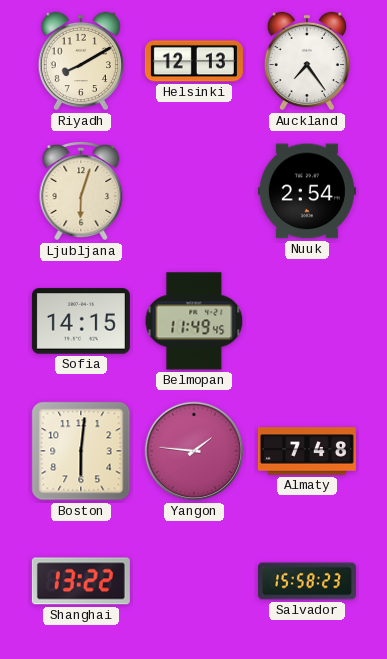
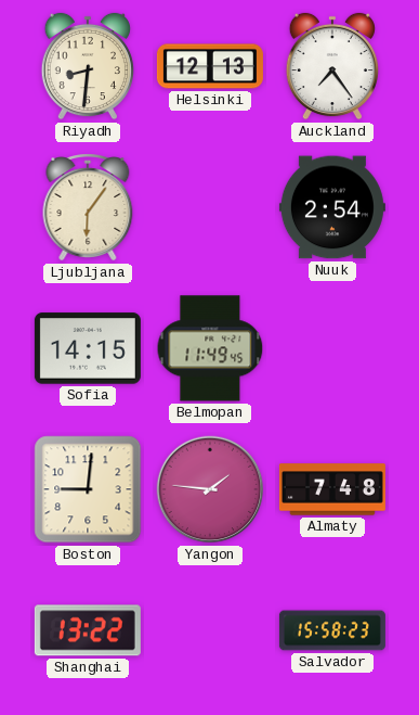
Riyadh: 8:10 -> 8:31
Ljubljana: 6:03 -> 6:06
Boston: 6:01 -> 9:01
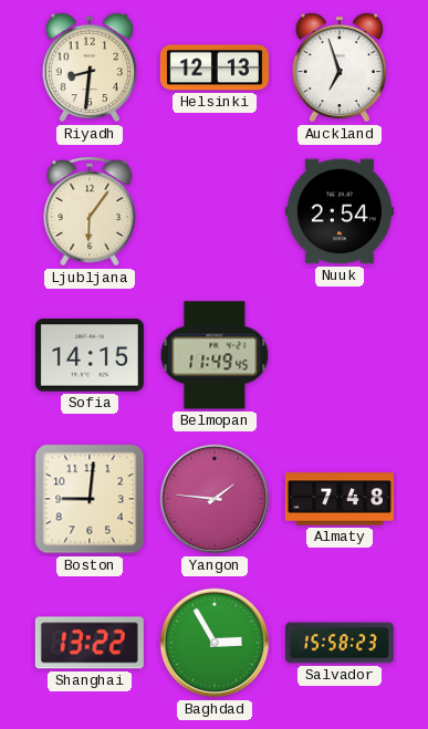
Auckland: 7:24 -> 6:57
Baghdad: none -> 2:55
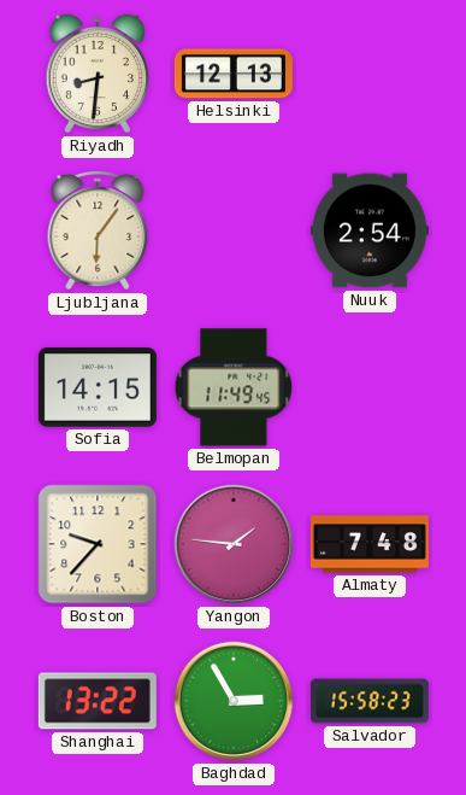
Auckland: 6:57 -> none
Boston: 9:01 -> 9:37
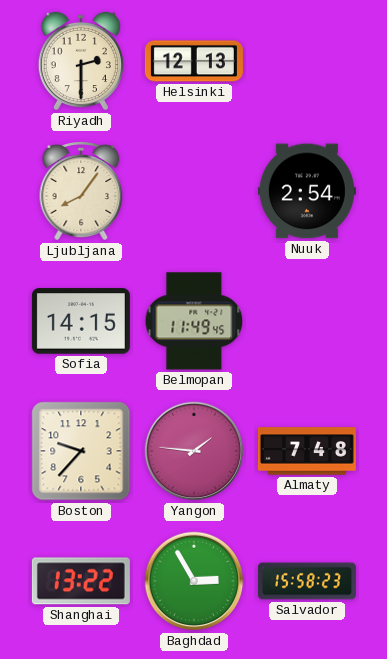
Riyadh: 8:31 -> 2:30
Ljubljana: 6:06 -> 8:06
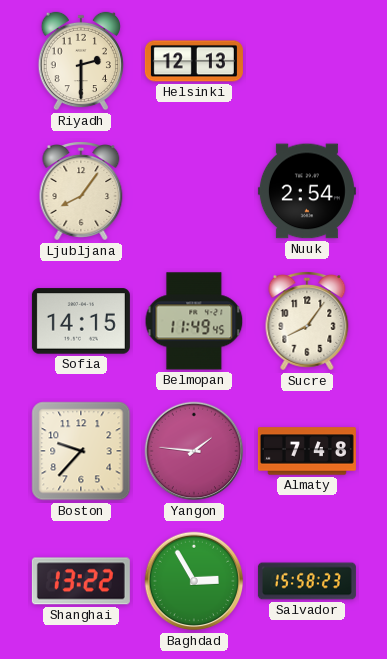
Sucre: none -> 8:06
